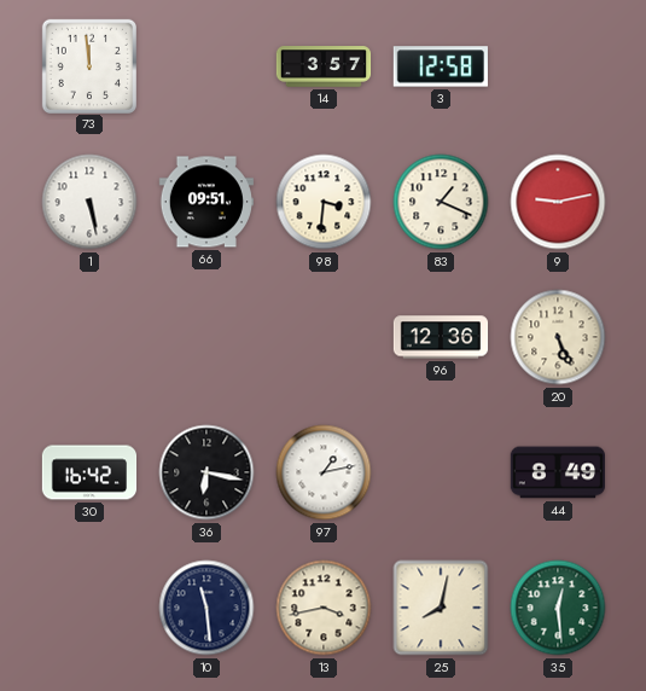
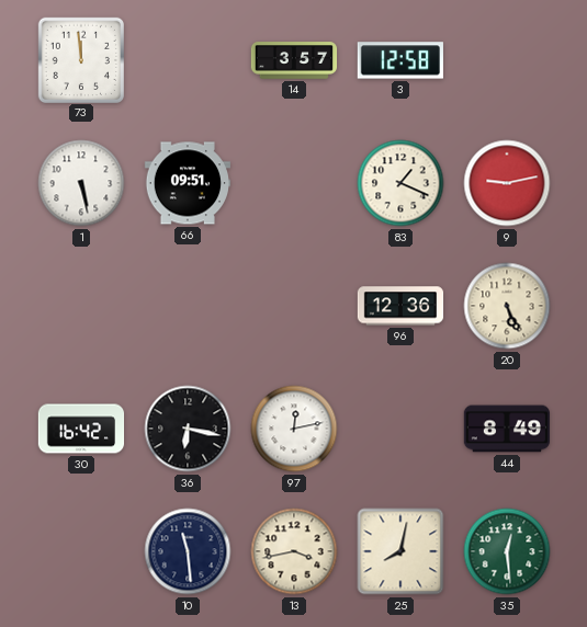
98: 3:31 -> none
97: 1:13 -> 12:13
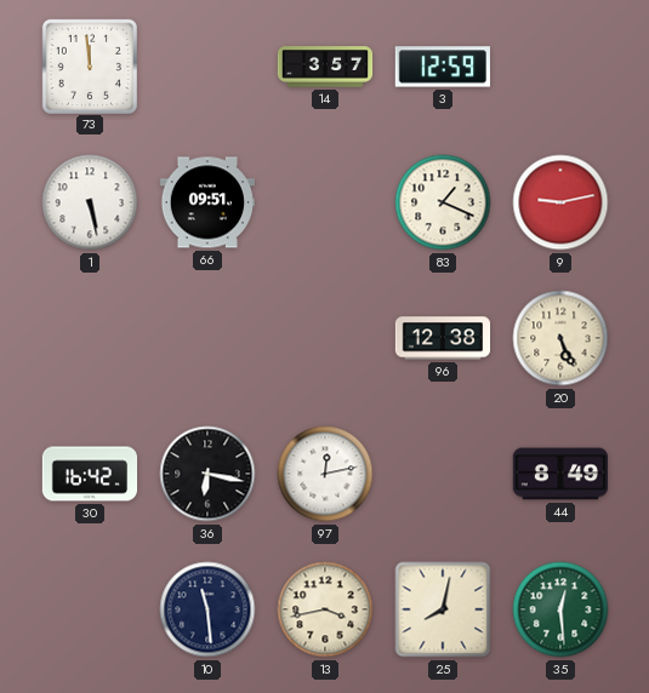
3: 12:58 -> 12:59
96: 12:36 -> 12:38
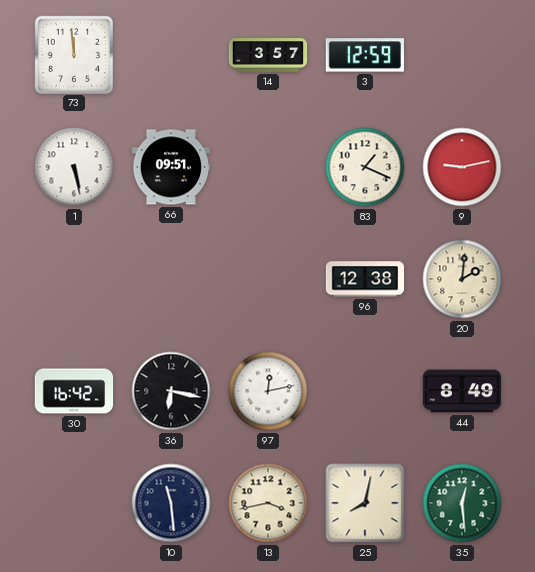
20: 5:26 -> 2:01
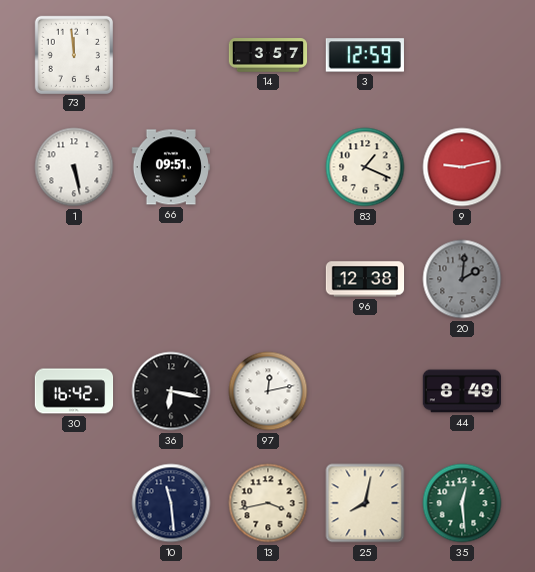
20 dial: cream -> grey
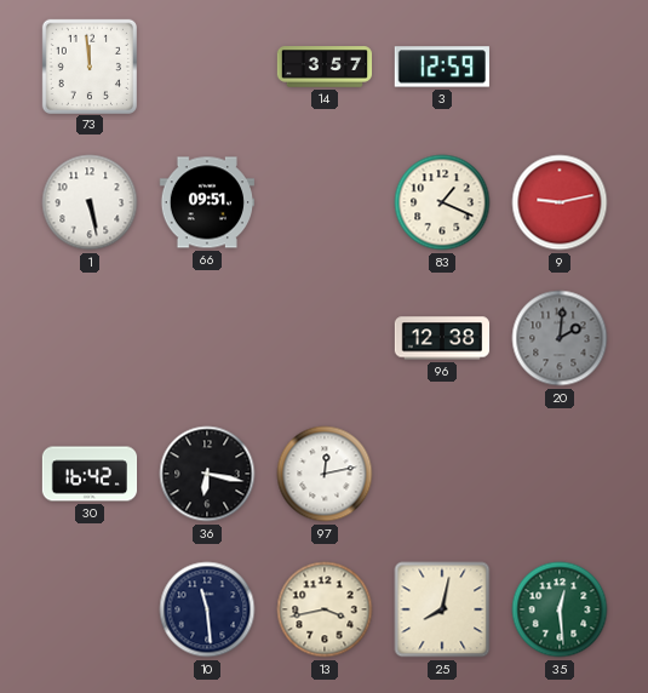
44: 8:49 -> none
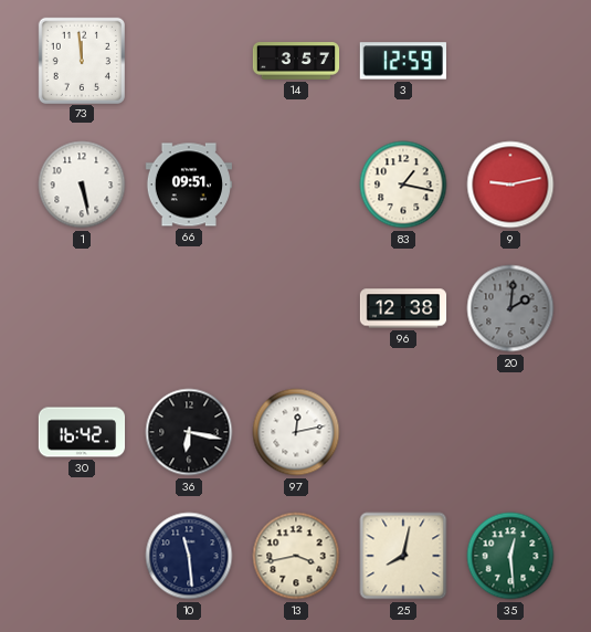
83: 1:19 -> 1:17
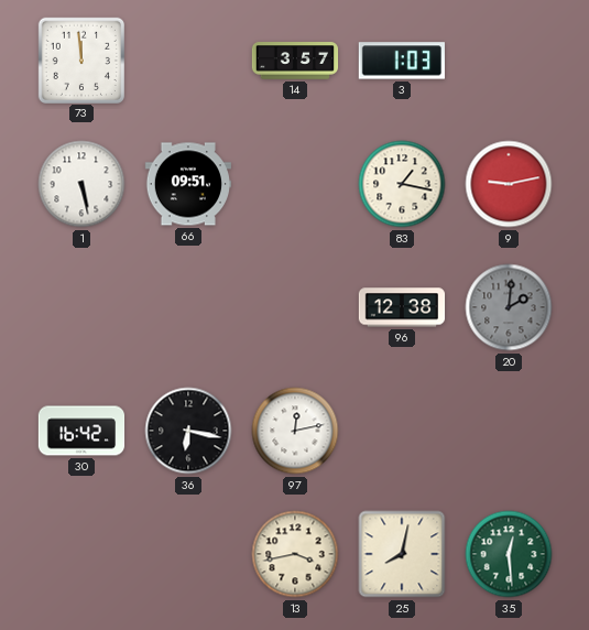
3: 12:59 -> 1:03
10: 11:29 -> none
